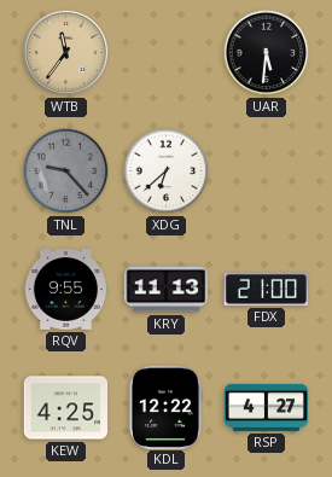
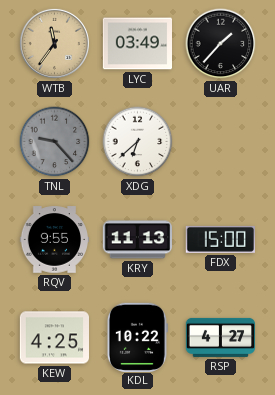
LYC: none -> 03:49
UAR: 5:31 -> 1:37
FDX: 21:00 -> 15:00
KDL: 12:22 -> 10:22
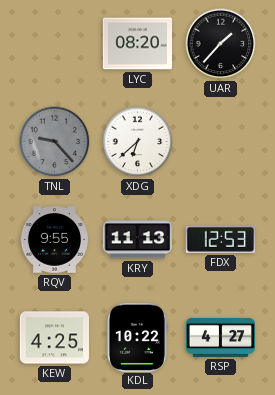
WTB: 11:36 -> none
LYC: 03:49 -> 08:20
FDX: 15:00 -> 12:53
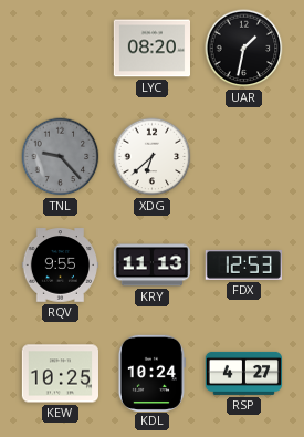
UAR: 1:37 -> 1:32
KEW: 4:25 -> 10:25
KDL: 10:22 -> 10:24
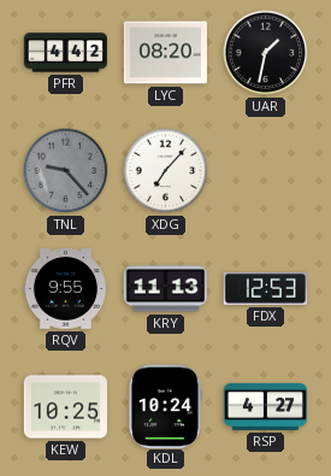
PFR: none -> 4:42
XDG: 6:38 -> 7:07
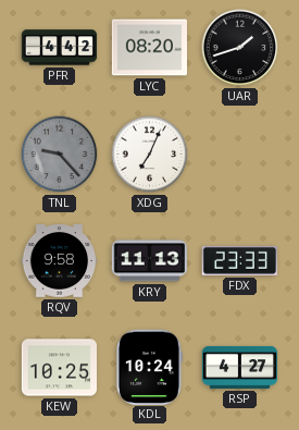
UAR: 1:32 -> 1:42
XDG: 7:07 -> 7:04
RQV: 9:55 -> 9:58
FDX: 12:53 -> 23:33
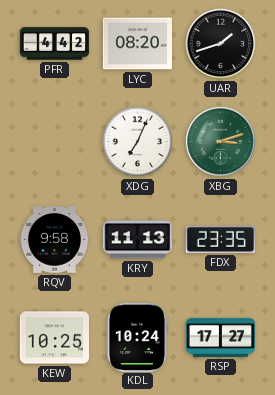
TNL: 9:23 -> none
XBG: none -> 3:12
FDX: 23:33 -> 23:35
RSP: 4:27 -> 17:27
